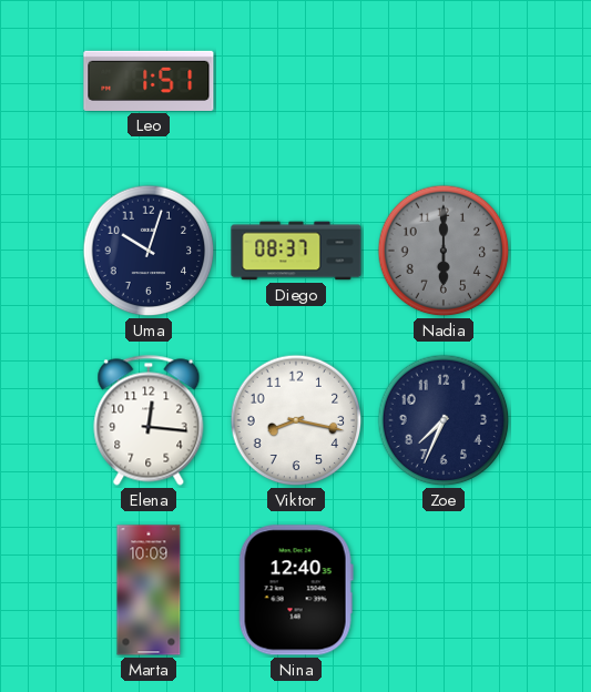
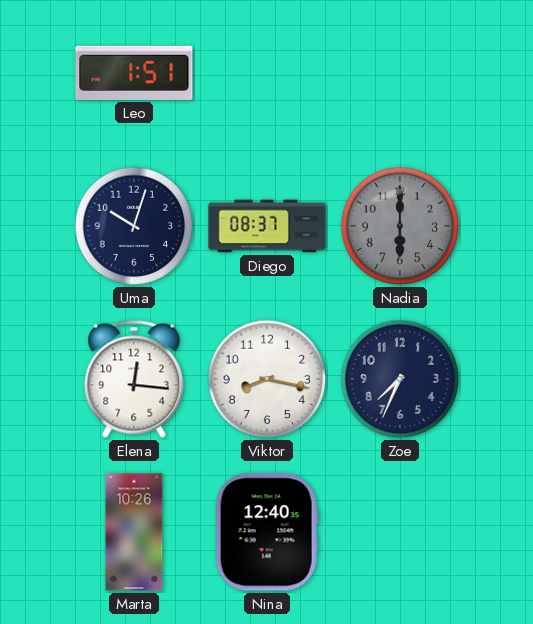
Marta: 10:09 -> 10:26
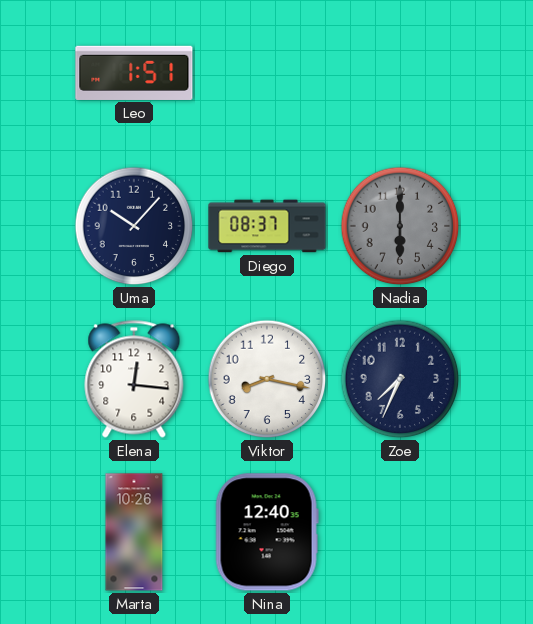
Uma: 10:03 -> 10:07
